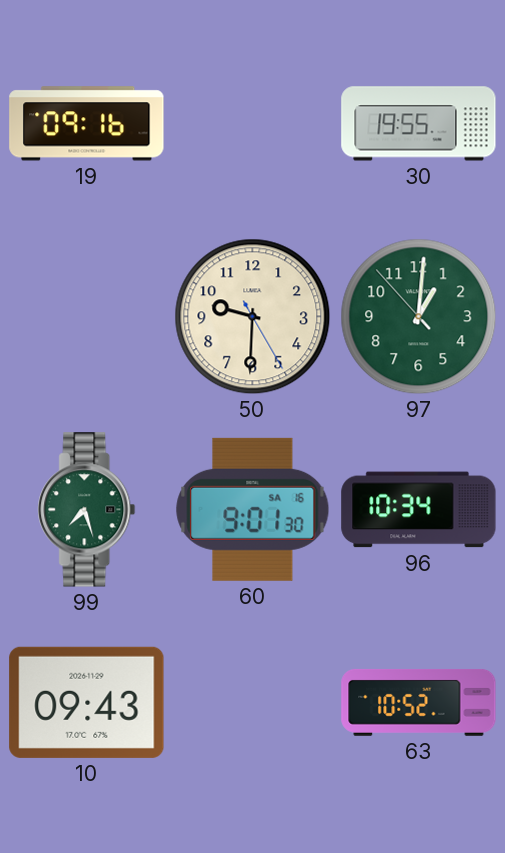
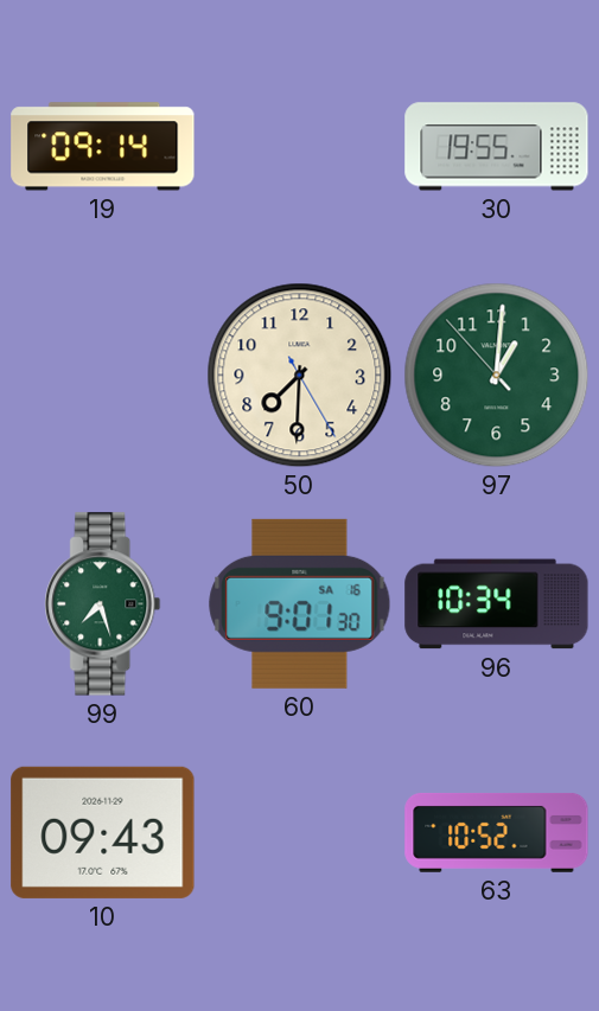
19: 09:16 -> 09:14
50: 9:30 -> 7:30
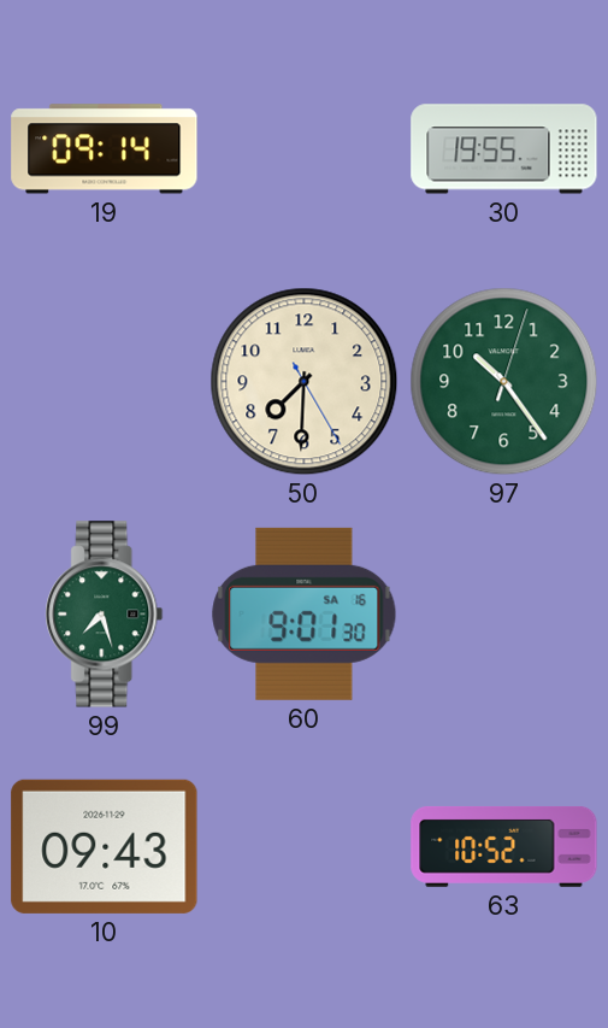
97: 1:00 -> 10:24
96: 10:34 -> none
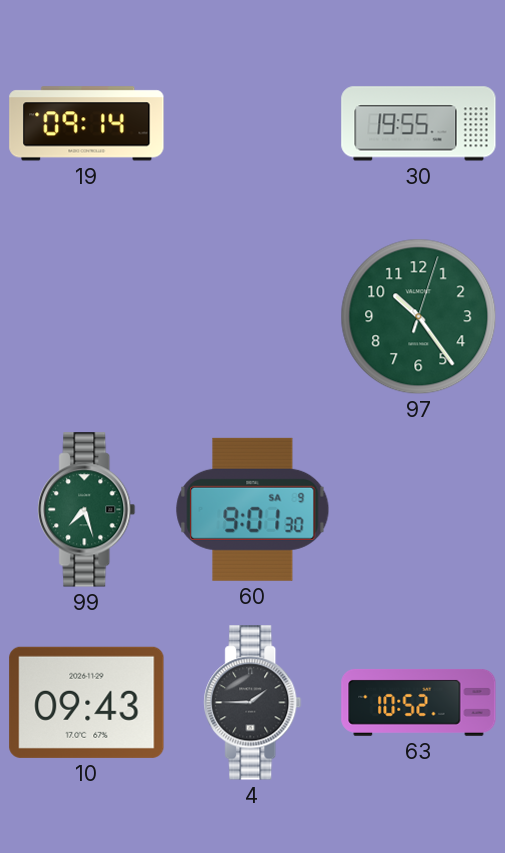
50: 7:30 -> none
60 date: SA 16 -> SA 9
4: none -> 1:45
